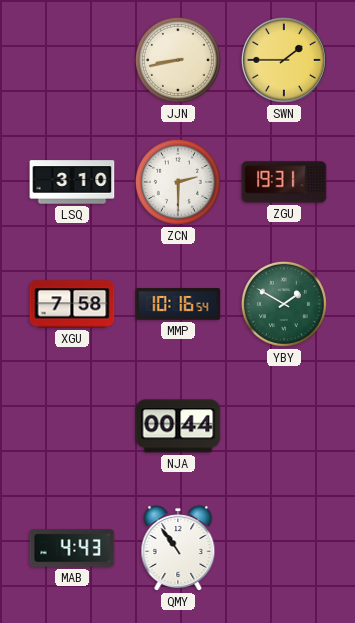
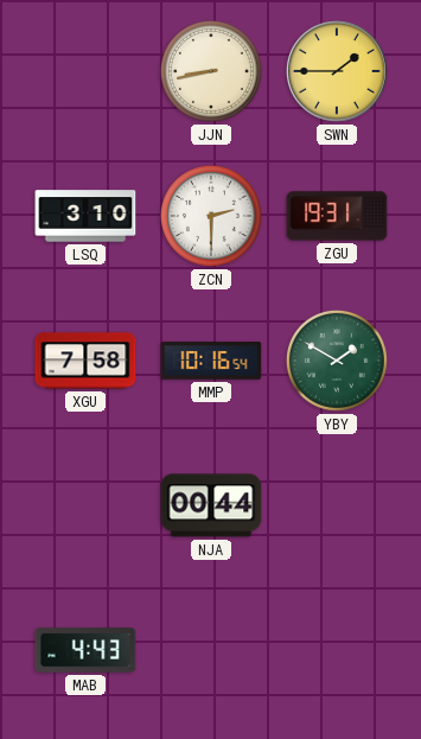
QMY: 10:54 -> none
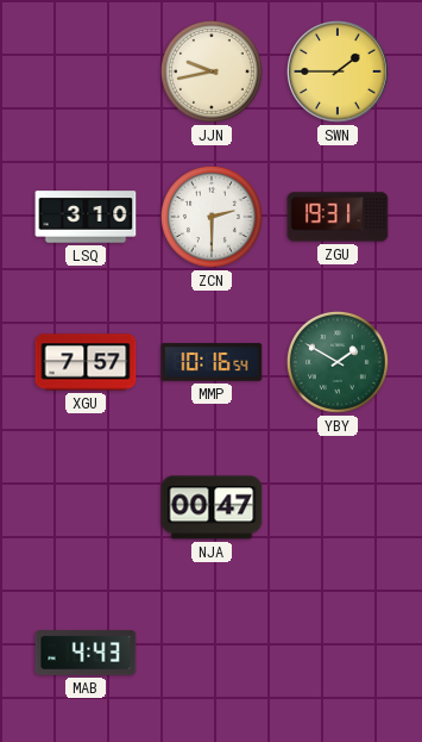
JJN: 8:43 -> 9:43
XGU: 7:58 -> 7:57
NJA: 00:44 -> 00:47
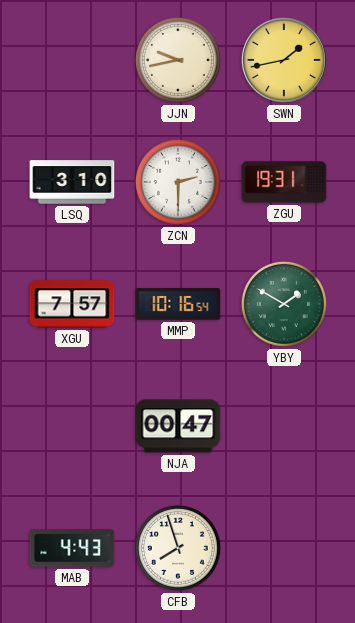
SWN: 1:45 -> 1:43
CFB: none -> 7:57
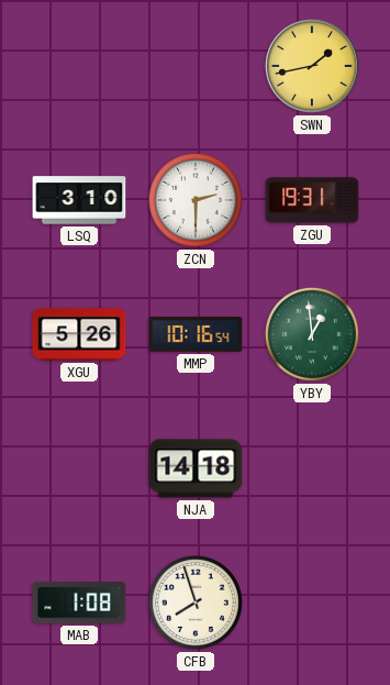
JJN: 9:43 -> none
XGU: 7:57 -> 5:26
YBY: 1:50 -> 12:59
NJA: 00:47 -> 14:18
MAB: 4:43 -> 1:08
